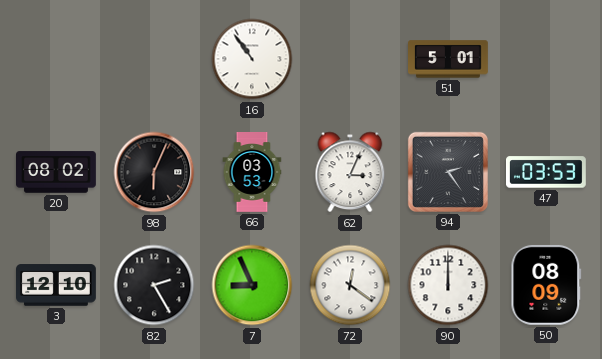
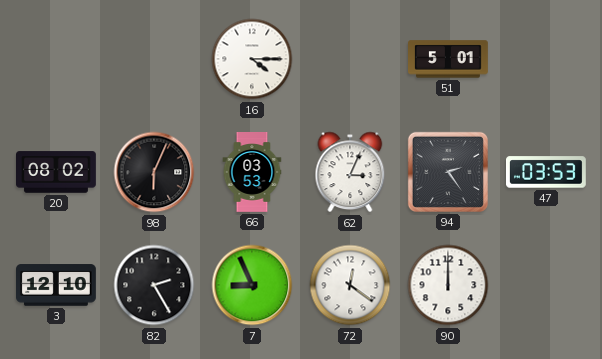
16: 10:54 -> 4:15
50: 08:09 -> none
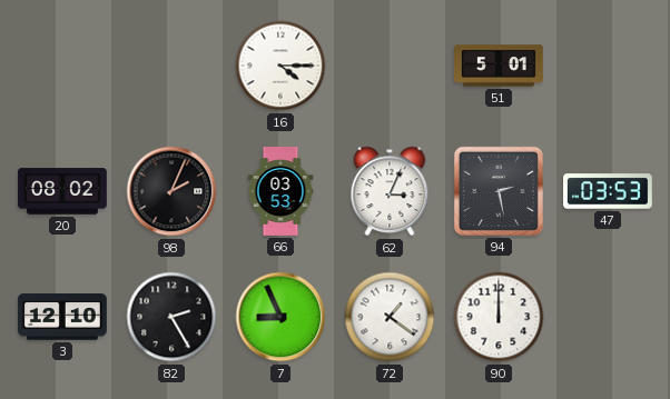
98: 6:04 -> 2:04
94: 2:24 -> 2:28
72: 12:21 -> 1:21
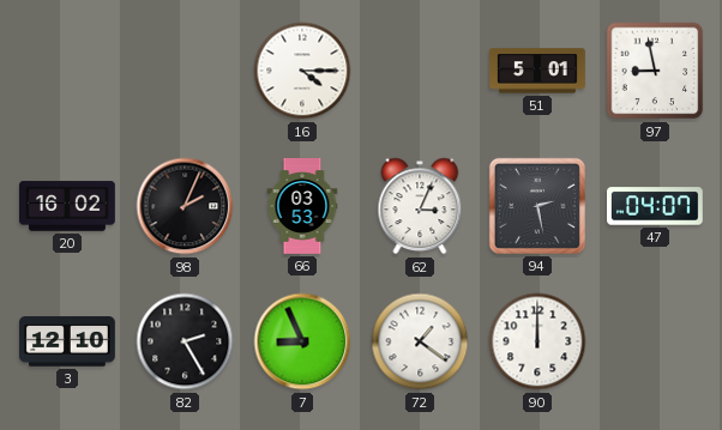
97: none -> 8:58
20: 08:02 -> 16:02
47: 03:53 -> 04:07
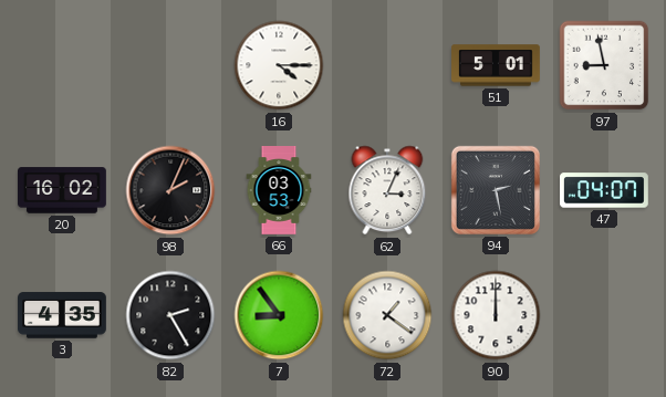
3: 12:10 -> 4:35
7: 8:56 -> 8:54
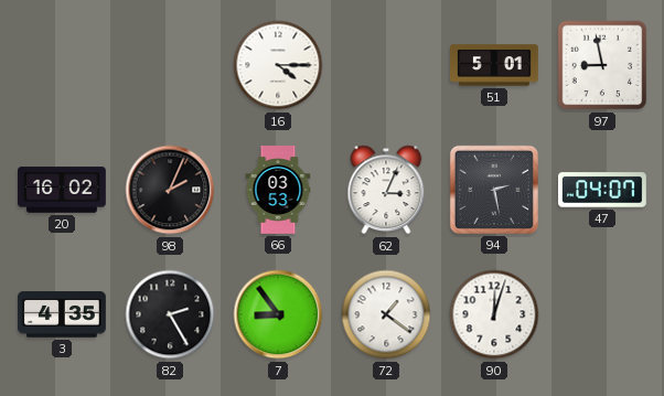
90: 12:00 -> 12:03
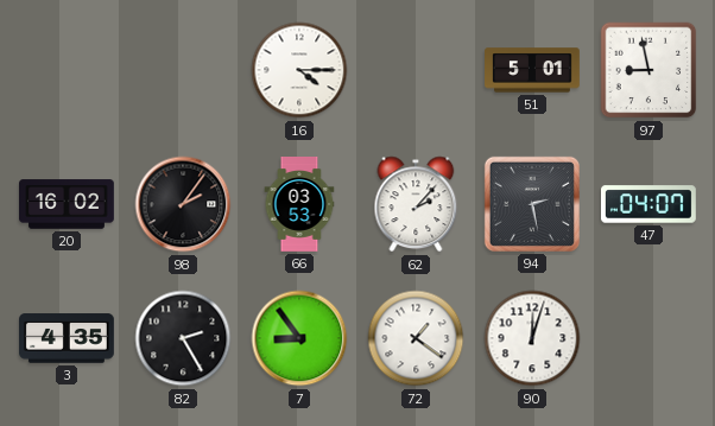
98: 2:04 -> 2:06
62: 3:04 -> 2:07
